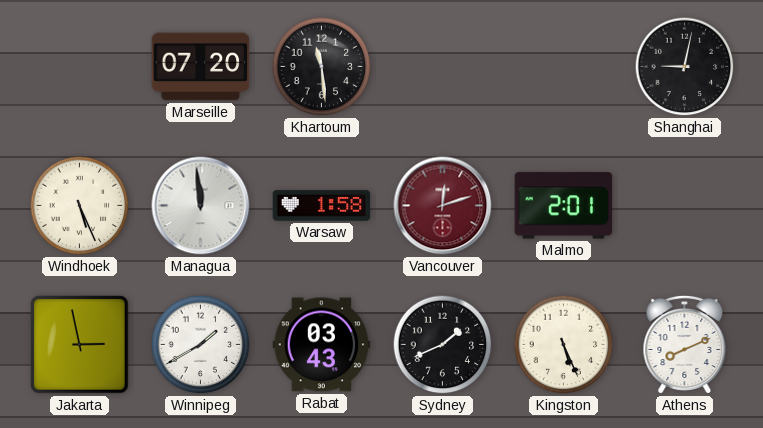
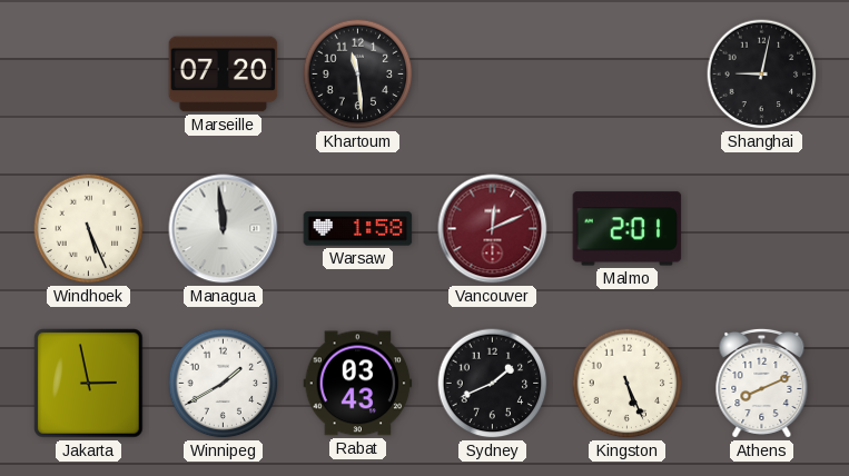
Vancouver: 12:12 -> 12:11
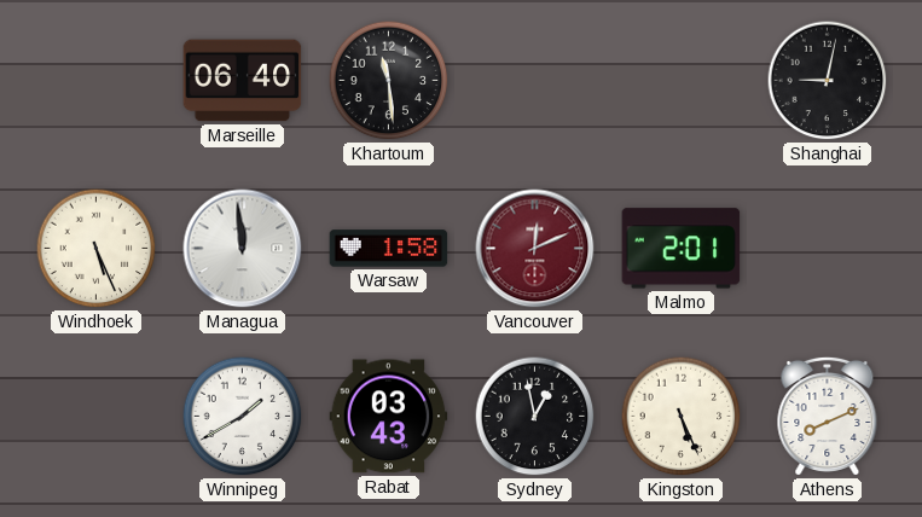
Marseille: 07:20 -> 06:40
Jakarta: 2:58 -> none
Sydney: 1:41 -> 12:58
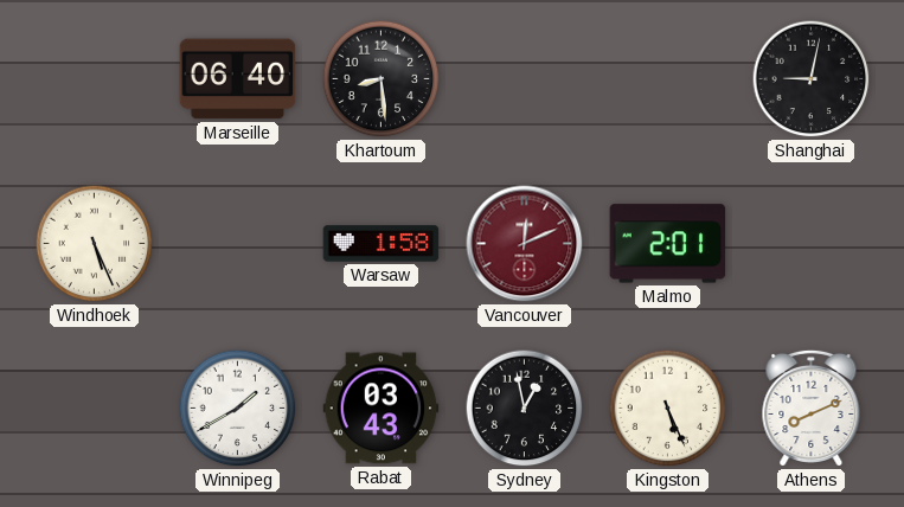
Khartoum: 11:29 -> 8:29
Managua: 11:59 -> none
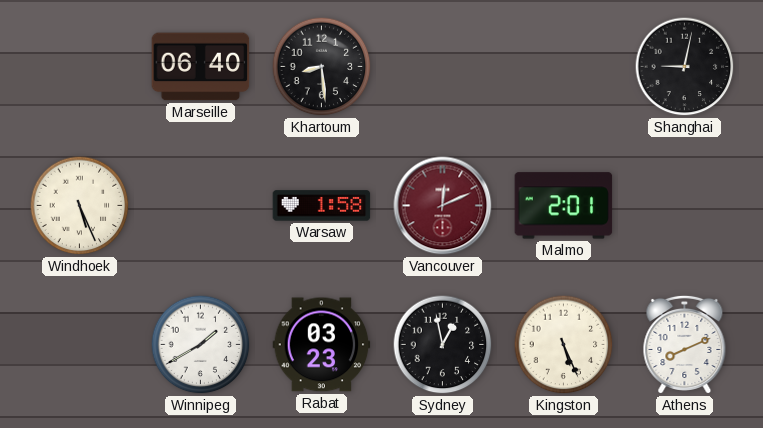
Rabat: 03:43 -> 03:23
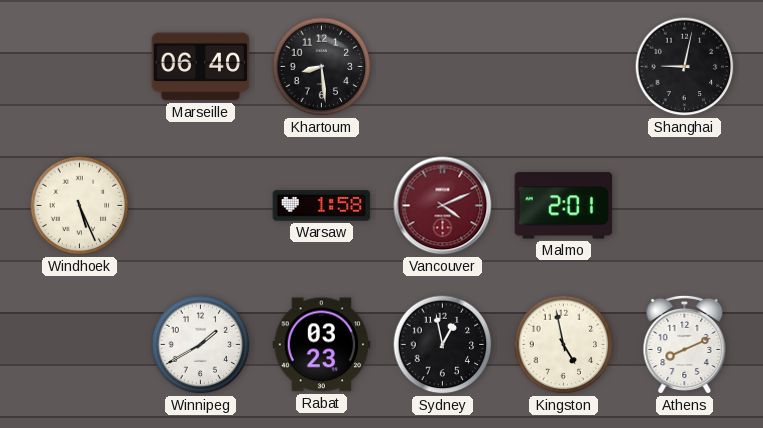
Vancouver: 12:11 -> 4:11
Kingston: 5:26 -> 4:58
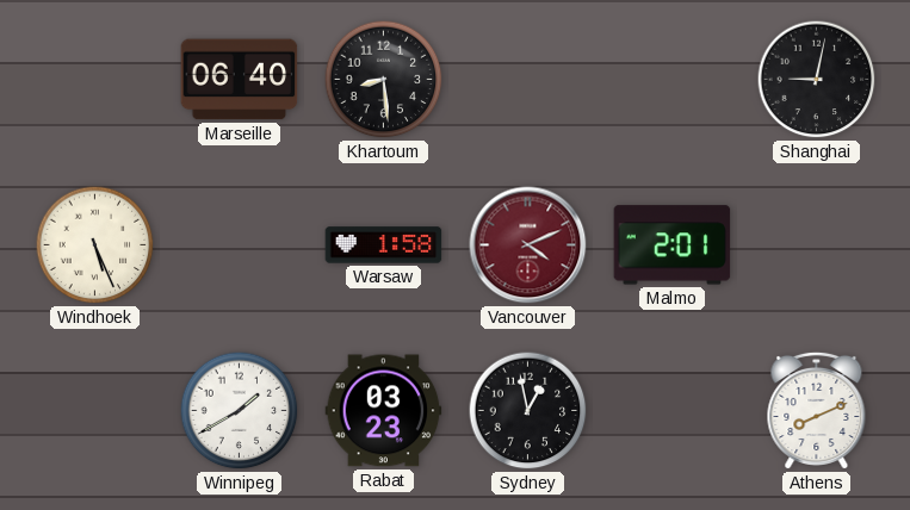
Kingston: 4:58 -> none
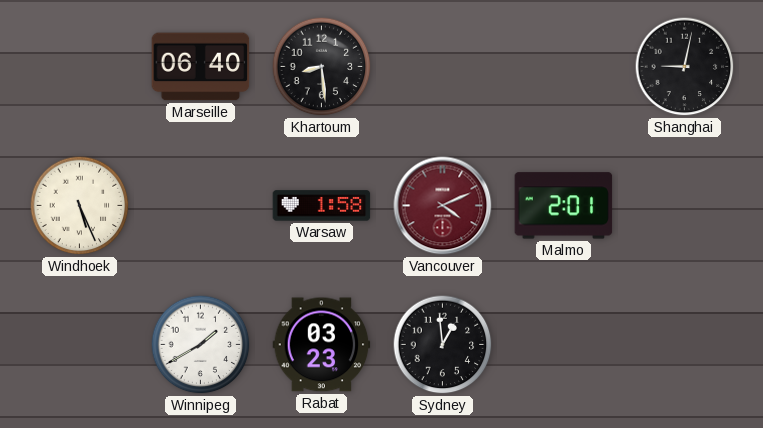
Sydney: 12:58 -> 12:59
Athens: 8:11 -> none
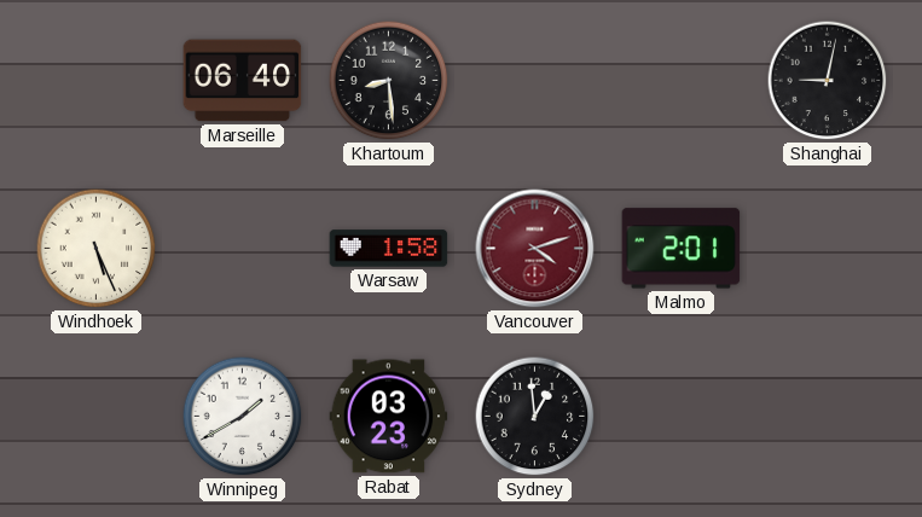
Vancouver: 4:11 -> 4:12
